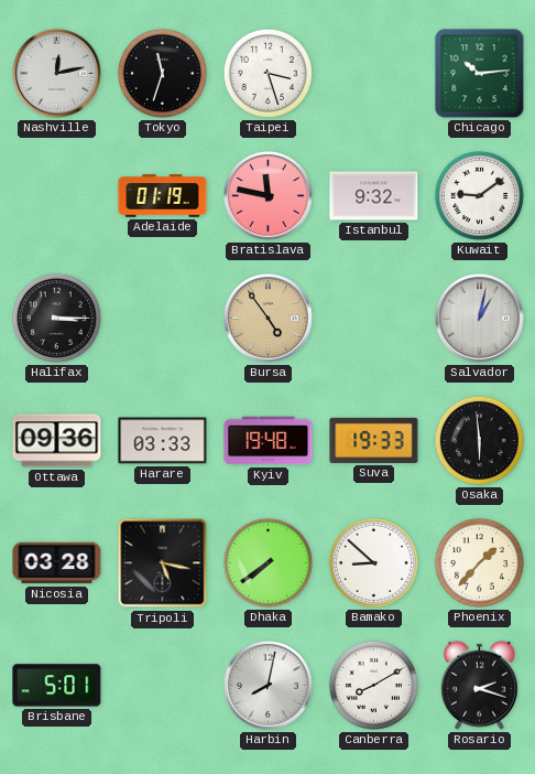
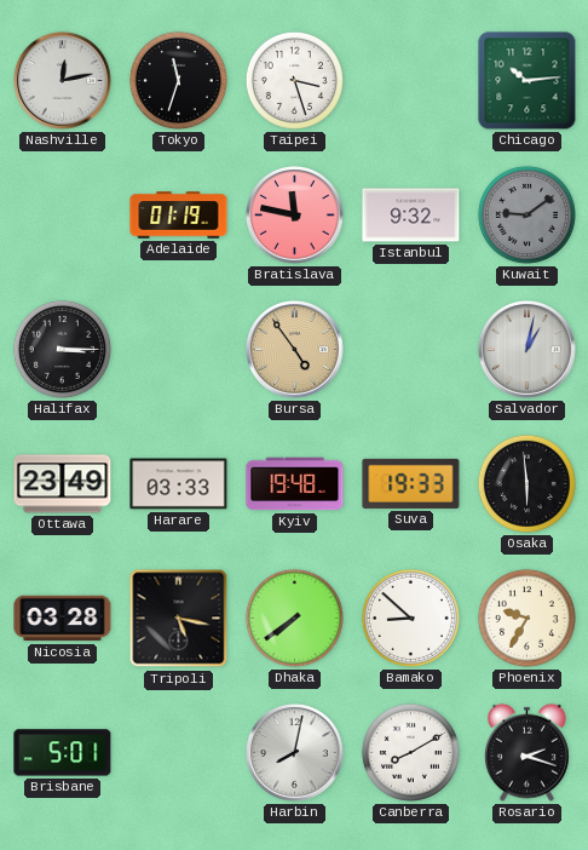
Kuwait dial: white -> grey
Ottawa: 09:36 -> 23:49
Phoenix: 1:37 -> 9:35
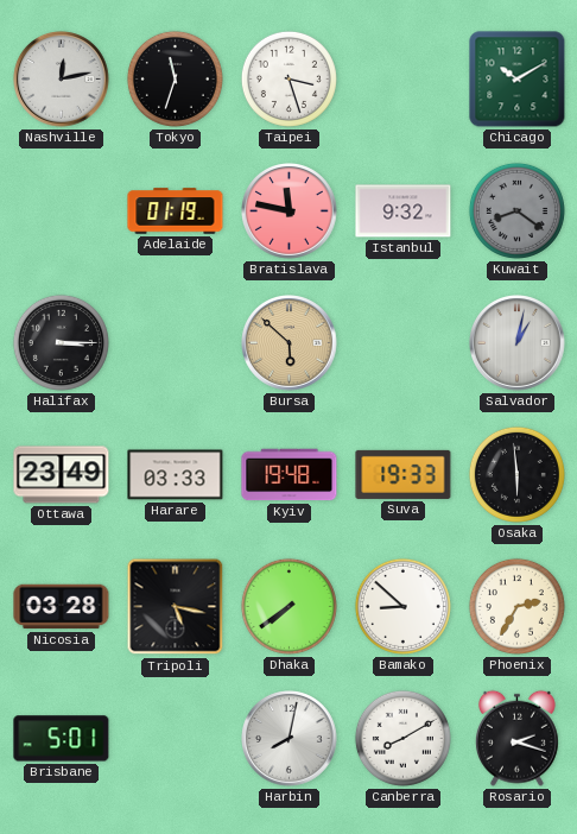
Chicago: 10:14 -> 10:10
Kuwait: 9:09 -> 8:21
Bursa: 4:54 -> 5:52
Phoenix: 9:35 -> 2:35
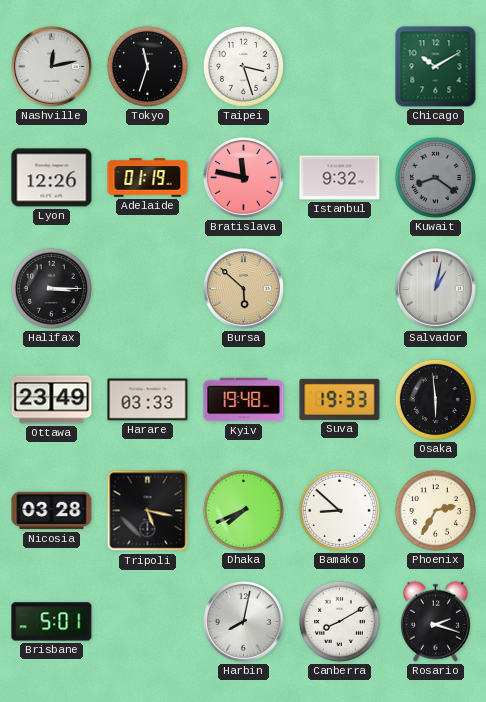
Lyon: none -> 12:26
Dhaka: 7:39 -> 7:41
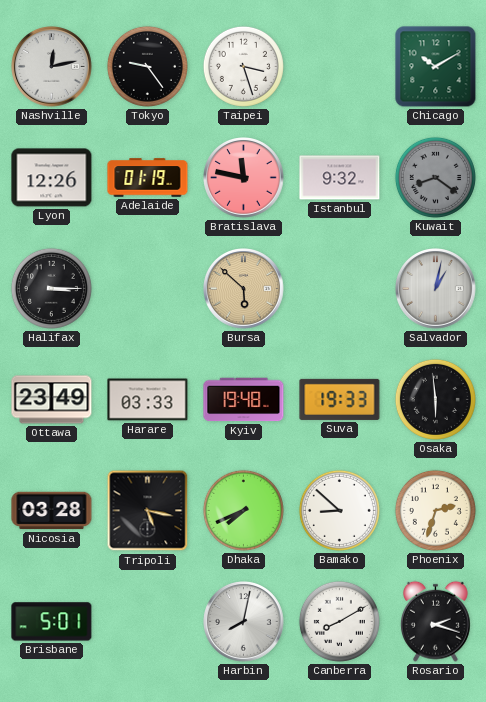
Tokyo: 11:33 -> 9:24
Phoenix: 2:35 -> 2:33
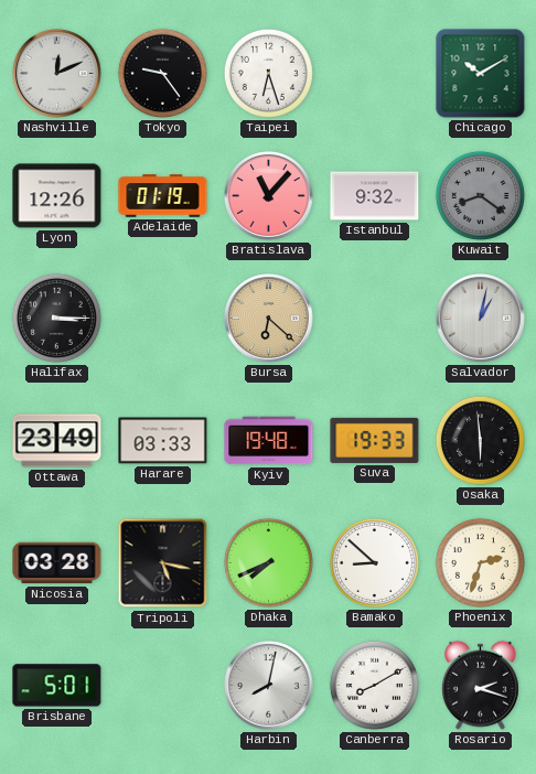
Nashville: 12:13 -> 12:11
Taipei: 3:27 -> 6:27
Bratislava: 11:47 -> 11:07
Bursa: 5:52 -> 6:22
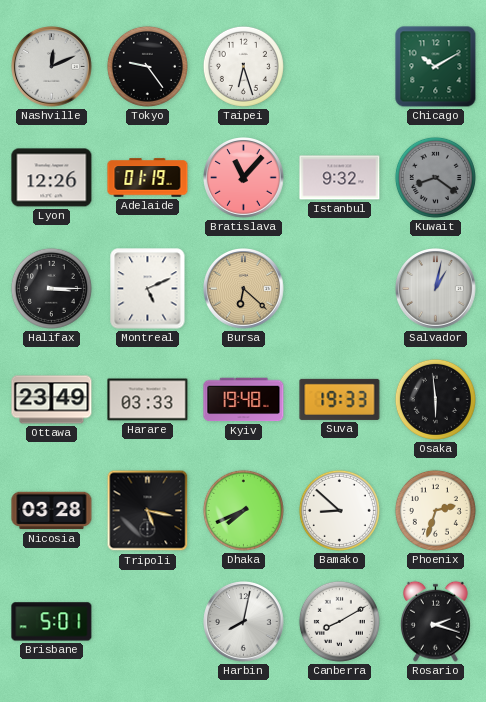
Montreal: none -> 5:11
